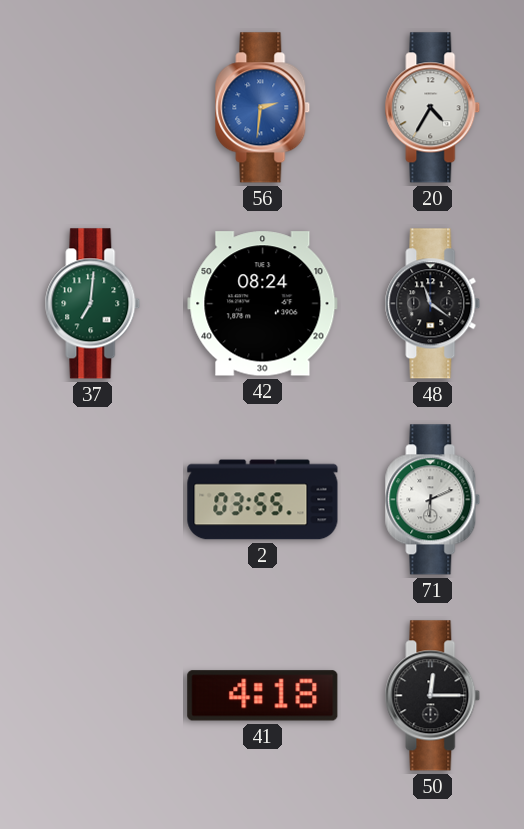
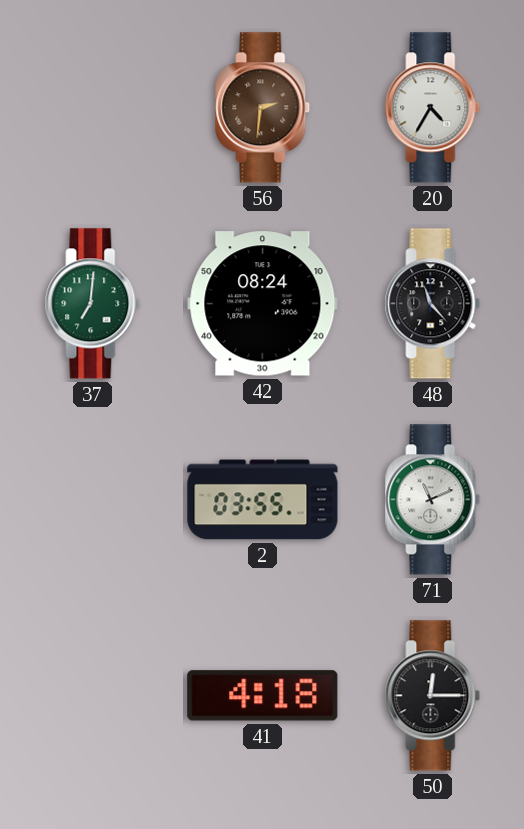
56 dial: blue -> brown
48: 11:21 -> 11:23
71: 6:11 -> 11:11
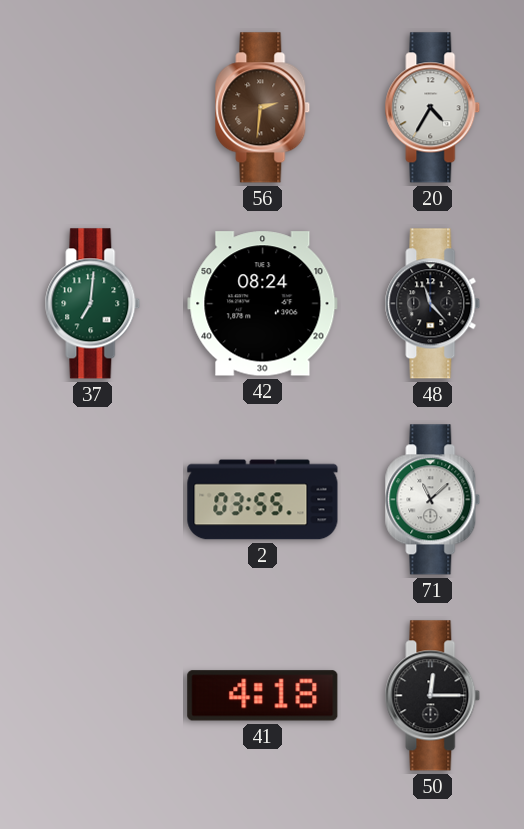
71: 11:11 -> 11:08
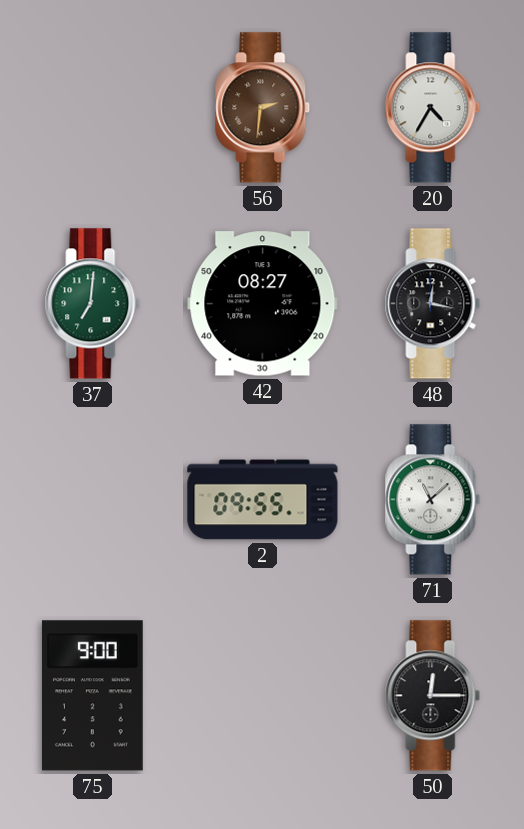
42: 08:24 -> 08:27
48: 11:23 -> 12:17
2: 03:55 -> 09:55
75: none -> 9:00
41: 4:18 -> none
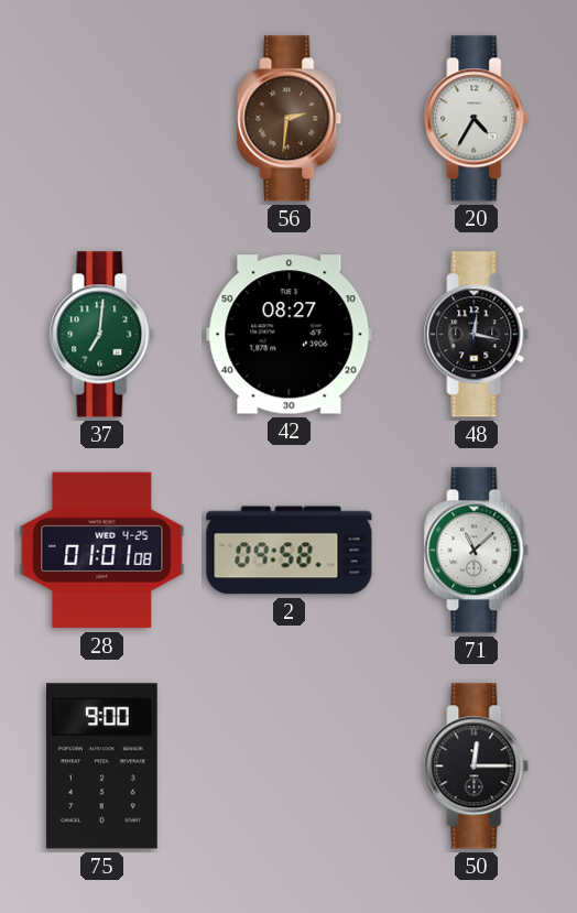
28: none -> 01:01
2: 09:55 -> 09:58
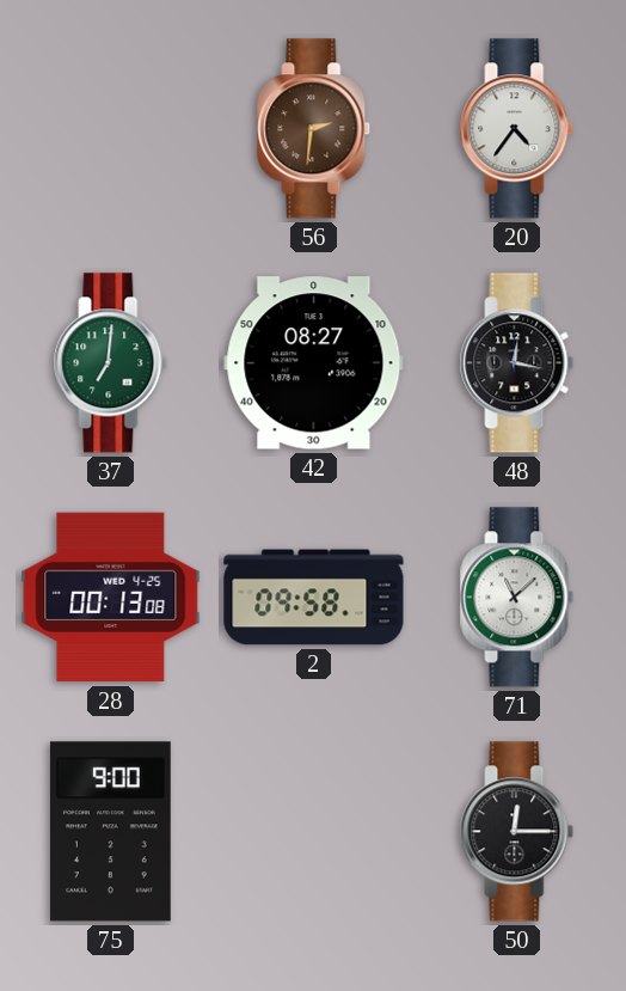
20: 4:35 -> 4:36
28: 01:01 -> 00:13
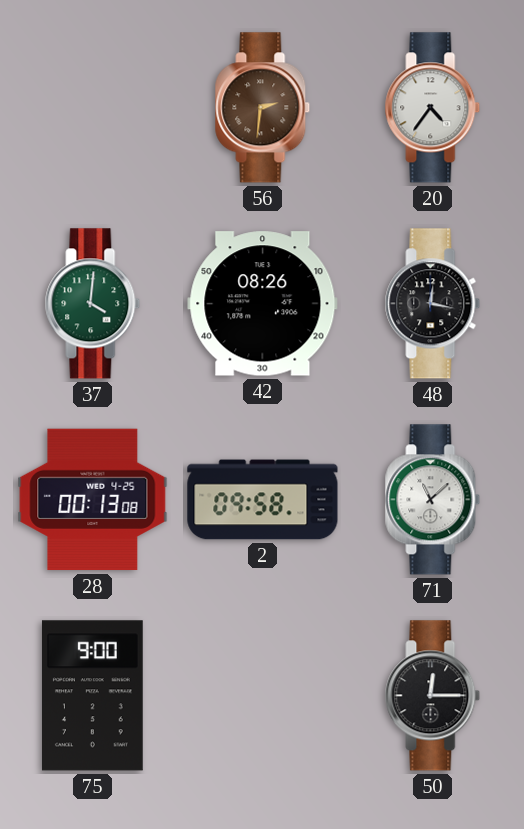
37: 7:01 -> 4:01
42: 08:27 -> 08:26
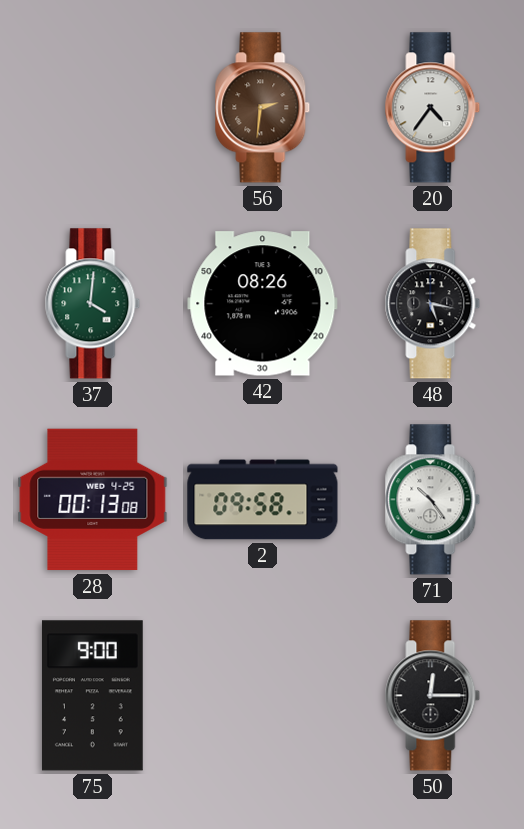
48: 12:17 -> 5:17
71: 11:08 -> 10:24
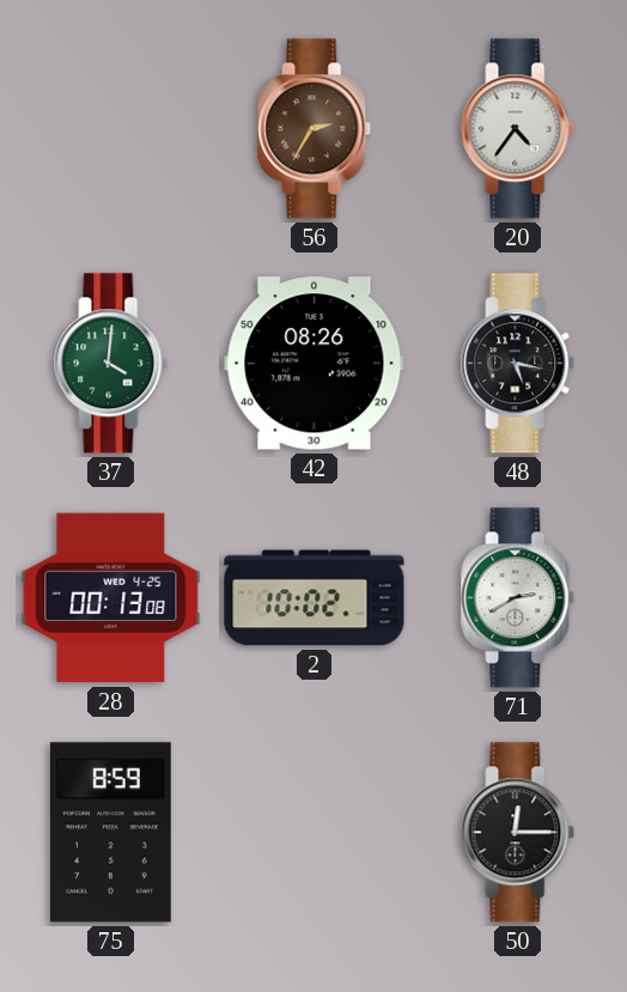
56: 2:31 -> 2:35
2: 09:58 -> 10:02
71: 10:24 -> 2:40
75: 9:00 -> 8:59
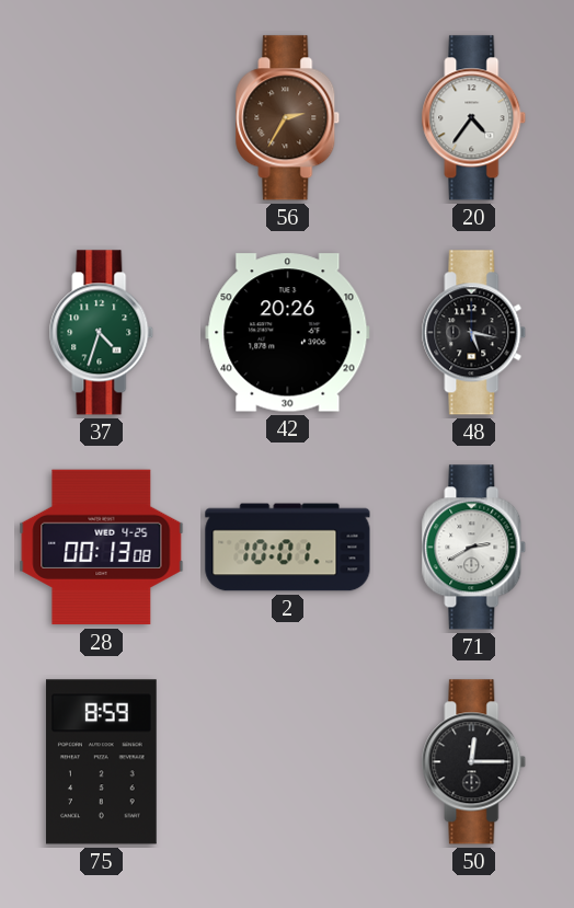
37: 4:01 -> 4:33
42: 08:26 -> 20:26
2: 10:02 -> 10:01
